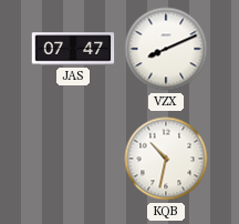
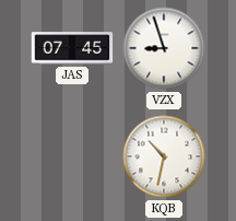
JAS: 07:47 -> 07:45
VZX: 8:11 -> 8:57
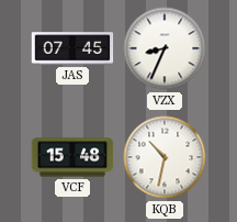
VZX: 8:57 -> 8:34
VCF: none -> 15:48
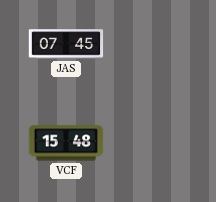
VZX: 8:34 -> none
KQB: 10:32 -> none
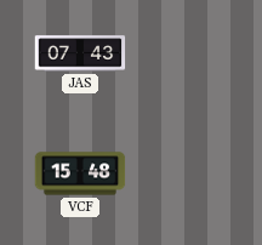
JAS: 07:45 -> 07:43
